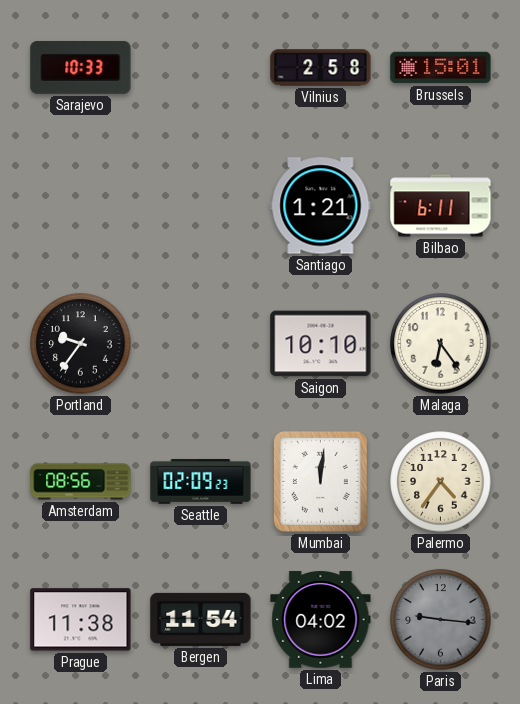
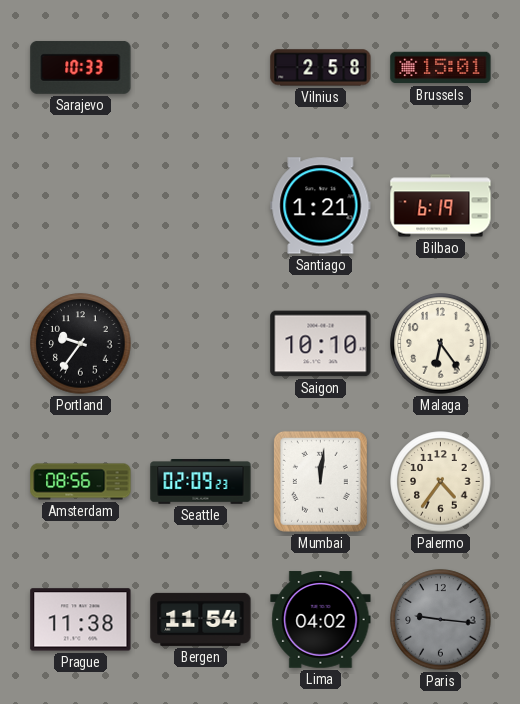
Bilbao: 6:11 -> 6:19
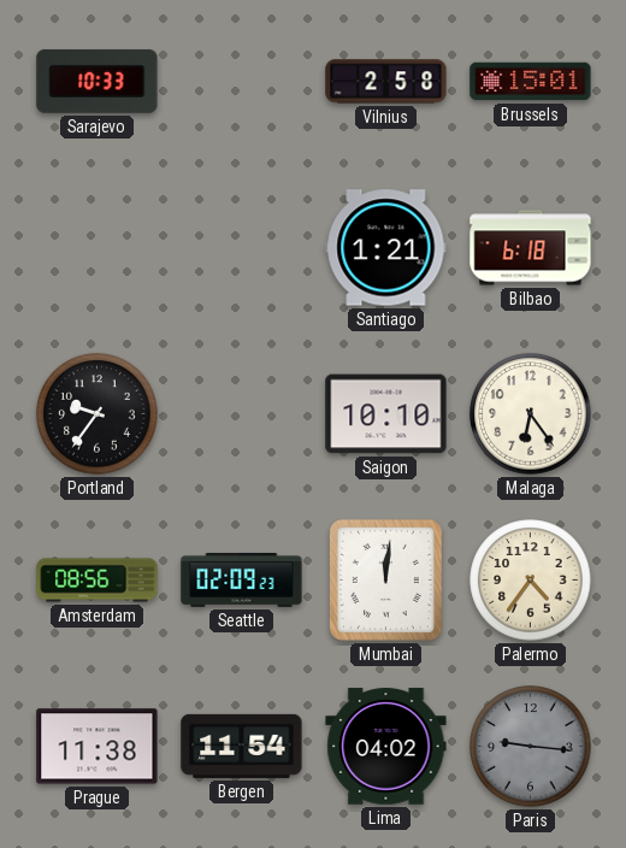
Bilbao: 6:19 -> 6:18
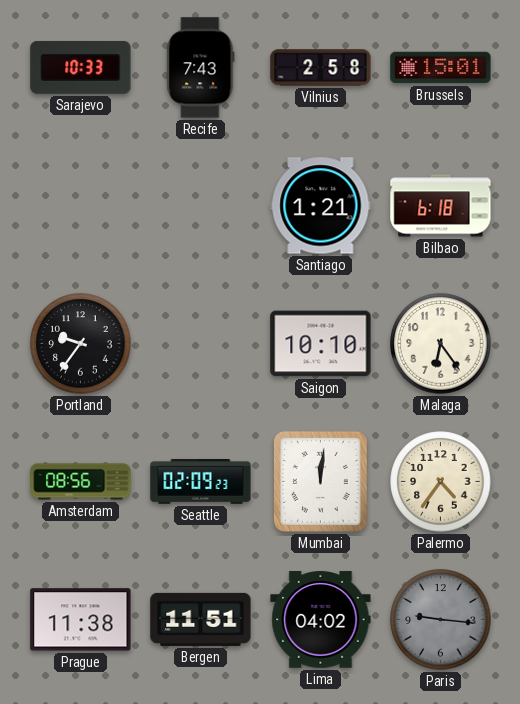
Recife: none -> 7:43
Bergen: 11:54 -> 11:51
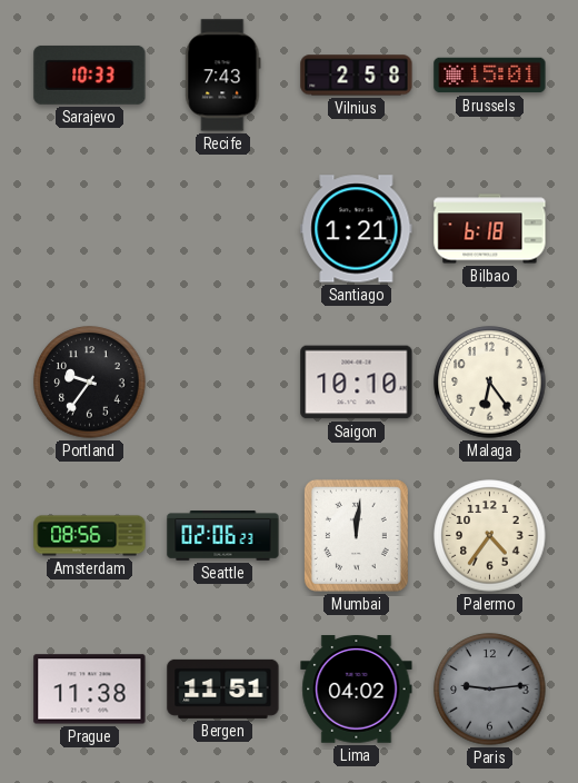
Seattle: 02:09 -> 02:06
Paris: 9:16 -> 9:14
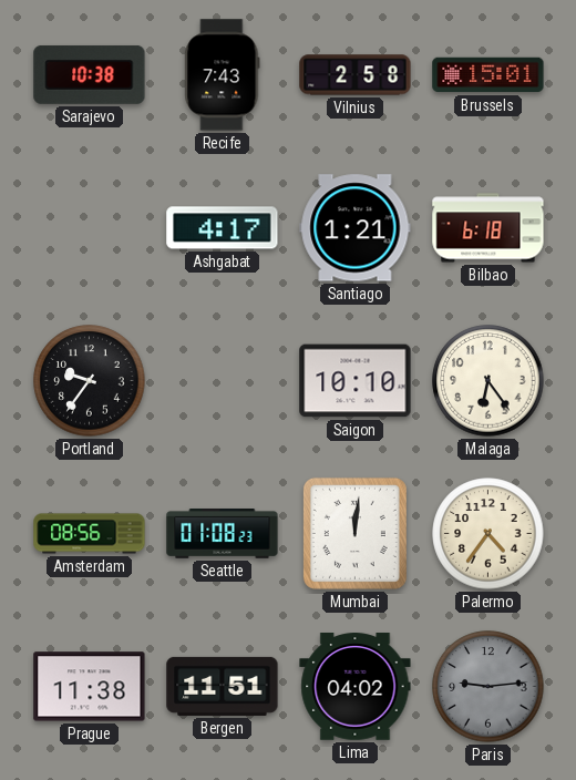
Sarajevo: 10:33 -> 10:38
Ashgabat: none -> 4:17
Seattle: 02:06 -> 01:08
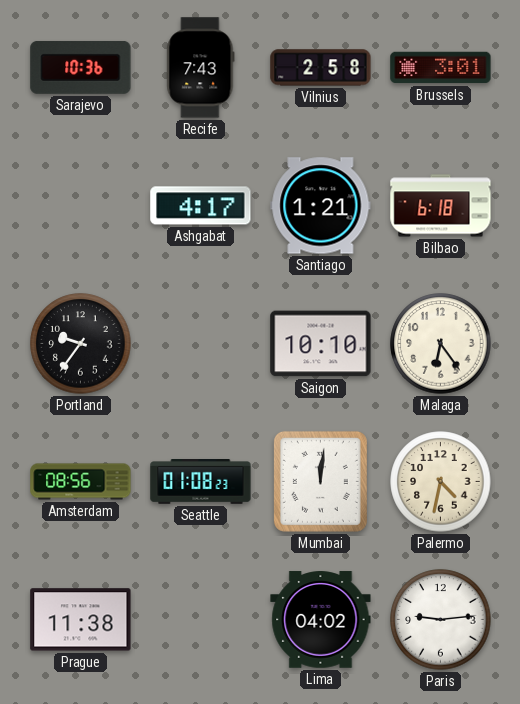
Sarajevo: 10:38 -> 10:36
Brussels: 15:01 -> 3:01
Palermo: 4:36 -> 4:32
Bergen: 11:51 -> none
Paris dial: grey -> white
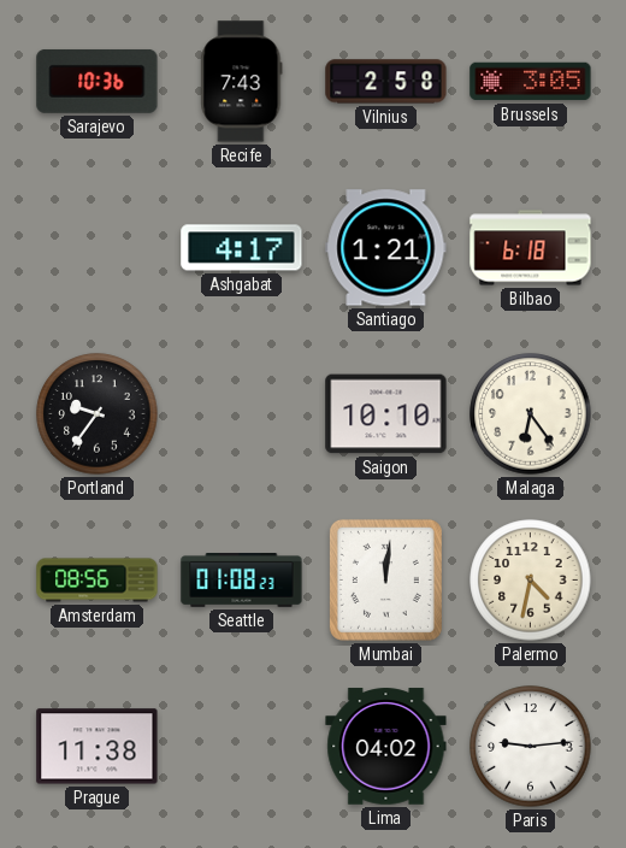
Brussels: 3:01 -> 3:05
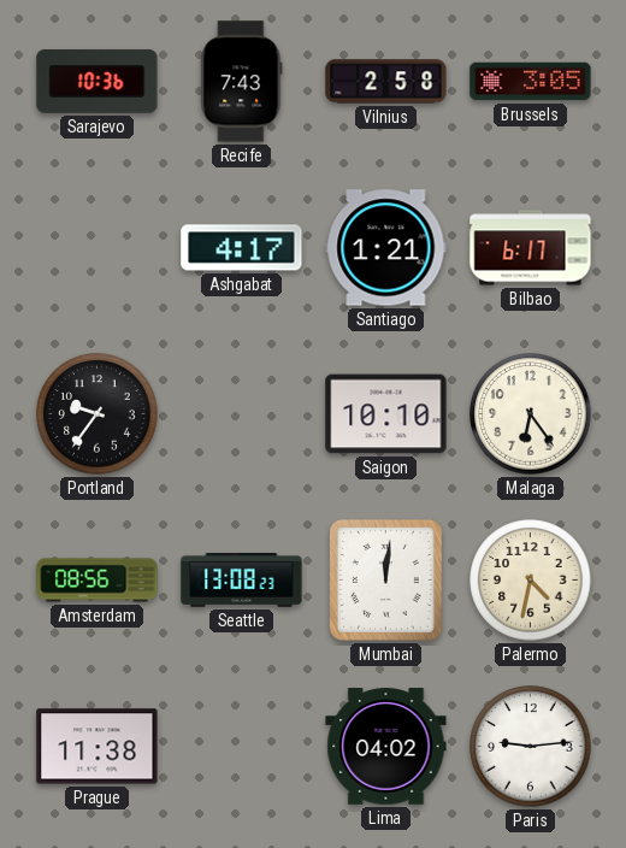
Bilbao: 6:18 -> 6:17
Seattle: 01:08 -> 13:08
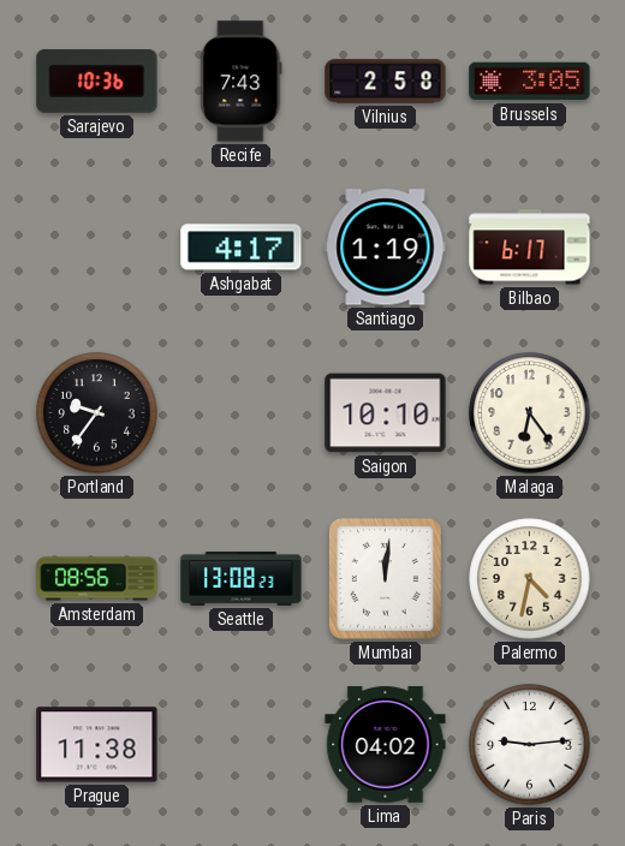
Santiago: 1:21 -> 1:19
